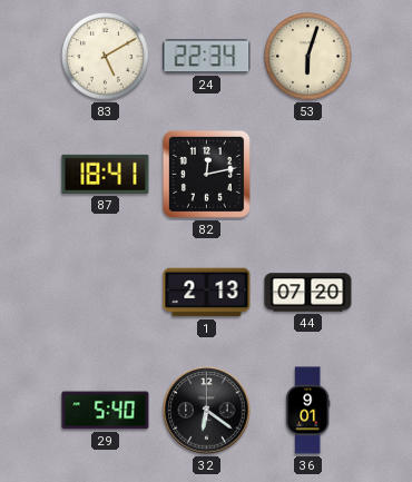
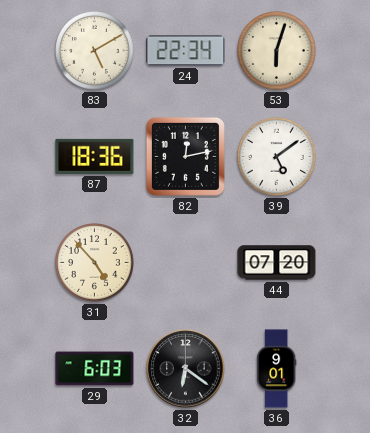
87: 18:41 -> 18:36
39: none -> 5:09
31: none -> 4:53
1: 2:13 -> none
29: 5:40 -> 6:03
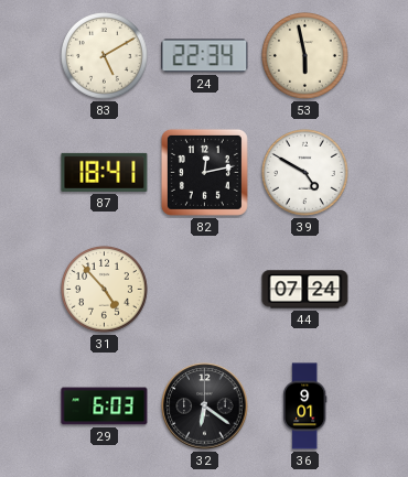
53: 6:03 -> 5:58
87: 18:36 -> 18:41
39: 5:09 -> 4:50
44: 07:20 -> 07:24
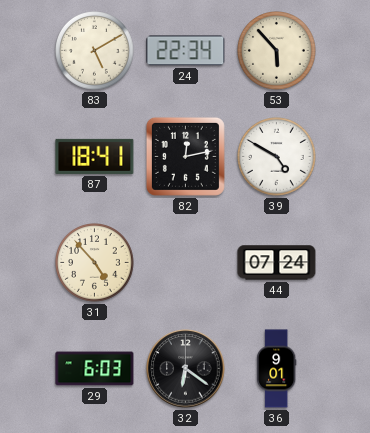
53: 5:58 -> 5:53
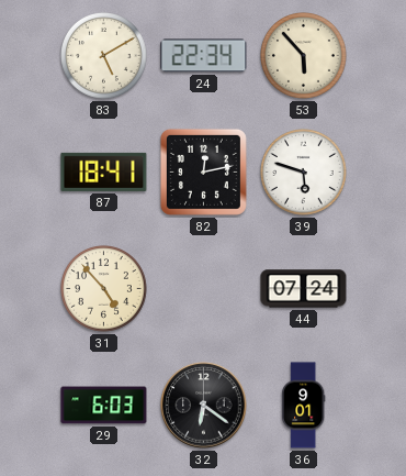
39: 4:50 -> 5:48
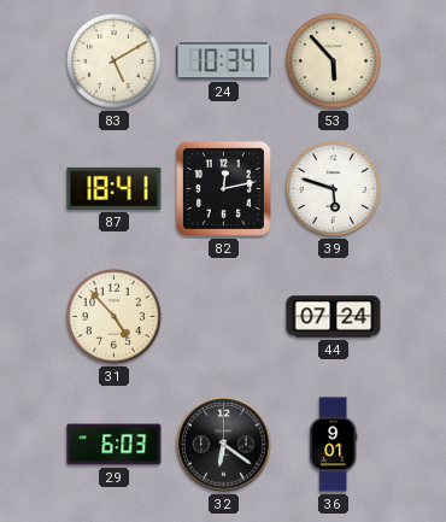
24: 22:34 -> 10:34
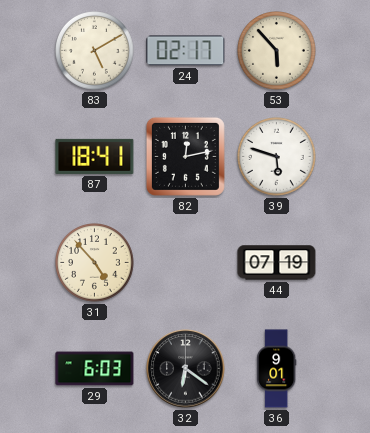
24: 10:34 -> 02:17
44: 07:24 -> 07:19
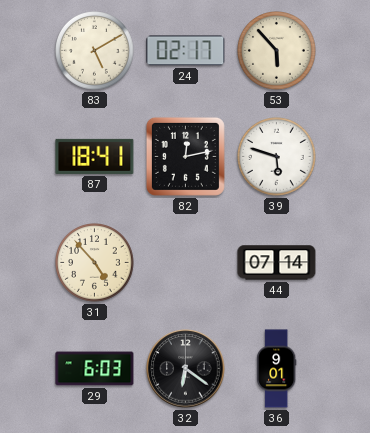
44: 07:19 -> 07:14
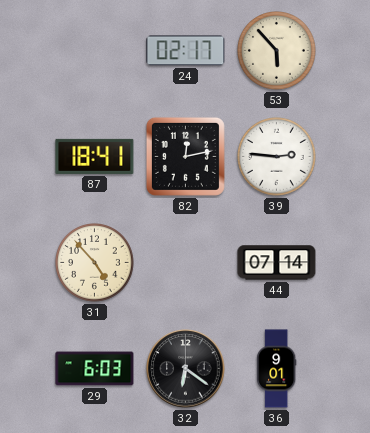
83: 5:10 -> none
39: 5:48 -> 2:46
